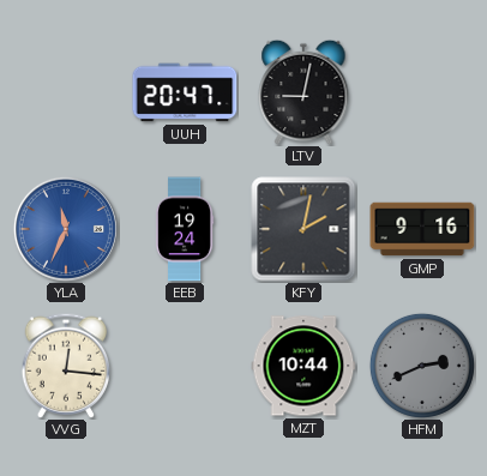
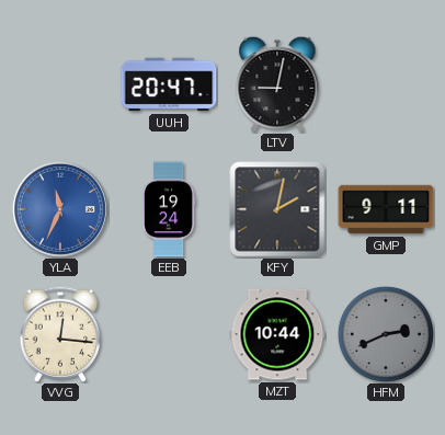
GMP: 9:16 -> 9:11
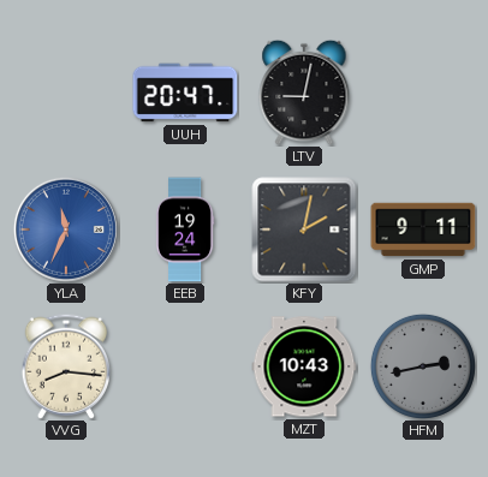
VVG: 12:16 -> 8:16
MZT: 10:44 -> 10:43
HFM: 2:41 -> 2:43
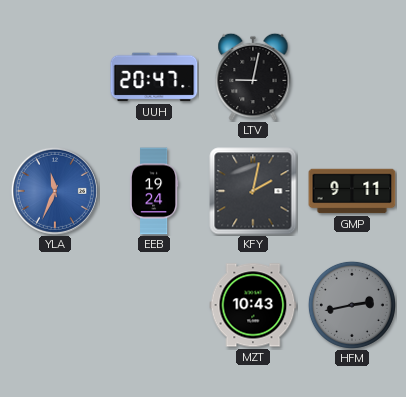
VVG: 8:16 -> none
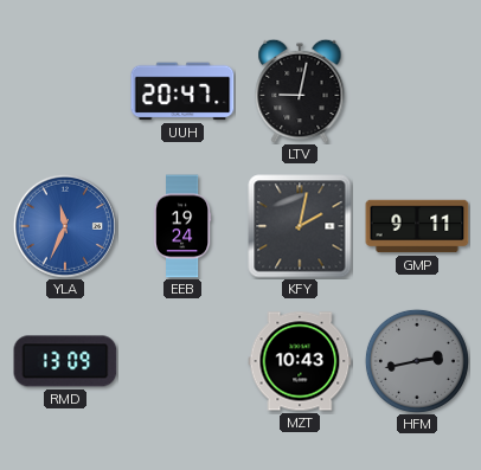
RMD: none -> 13:09
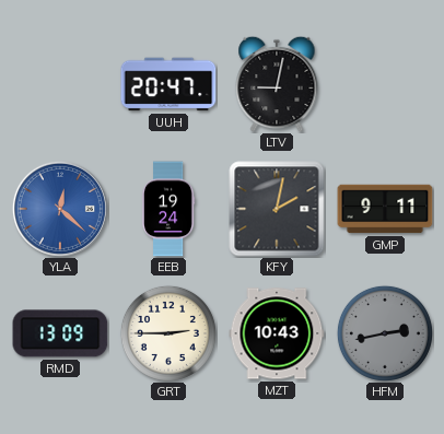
YLA: 11:34 -> 12:22
GRT: none -> 2:45
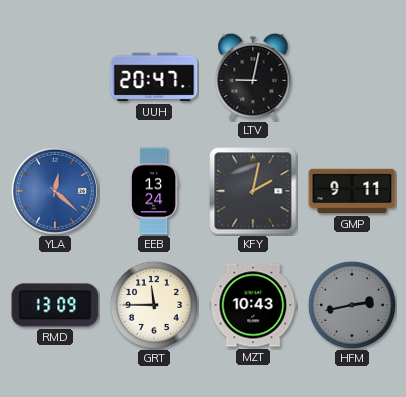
EEB: 19:24 -> 13:24
GRT: 2:45 -> 11:45
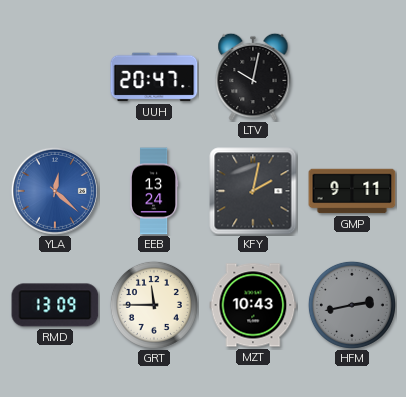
LTV: 9:02 -> 10:02
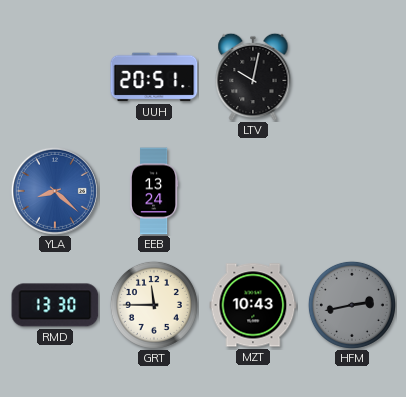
UUH: 20:47 -> 20:51
YLA: 12:22 -> 8:22
KFY: 2:02 -> none
GMP: 9:11 -> none
RMD: 13:09 -> 13:30
